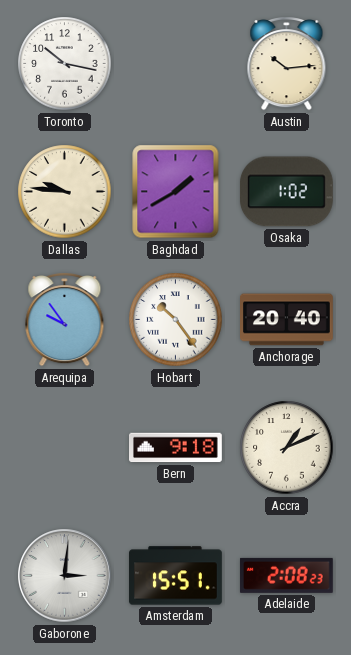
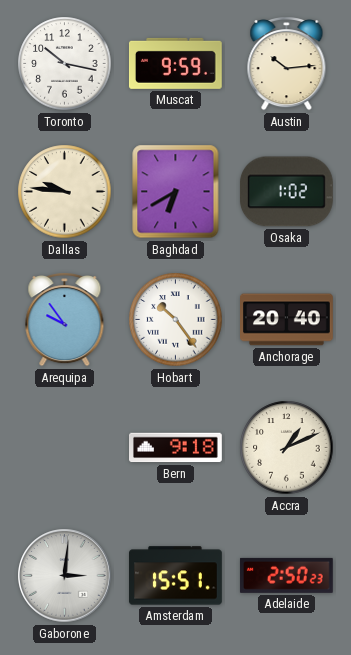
Muscat: none -> 9:59
Baghdad: 1:40 -> 6:40
Adelaide: 2:08 -> 2:50
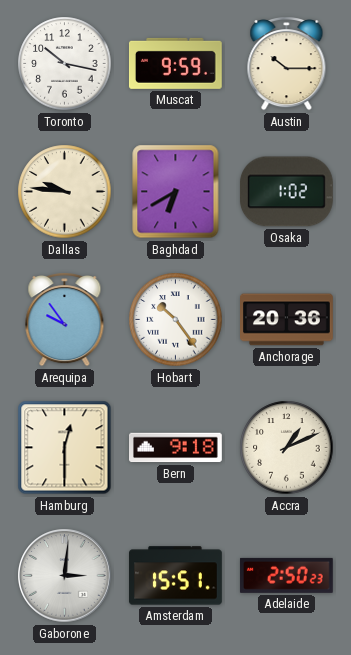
Austin: 10:14 -> 10:15
Anchorage: 20:40 -> 20:36
Hamburg: none -> 12:30
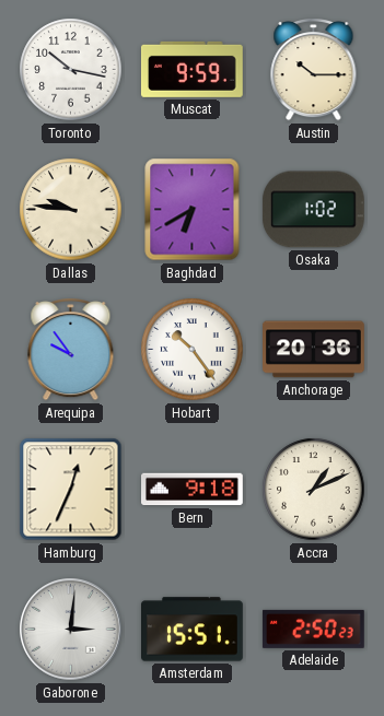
Hamburg: 12:30 -> 12:34
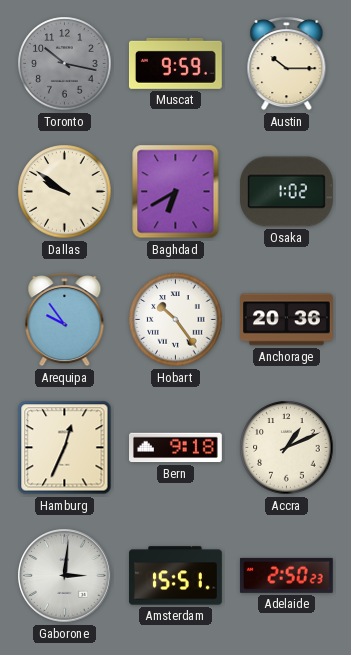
Toronto dial: white -> grey
Dallas: 9:46 -> 9:51
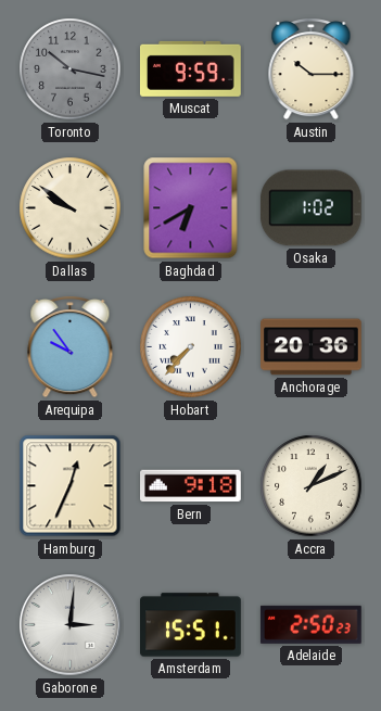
Hobart: 10:24 -> 7:37
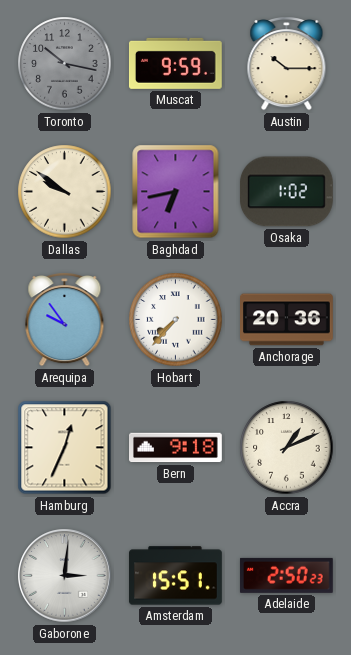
Baghdad: 6:40 -> 6:43
